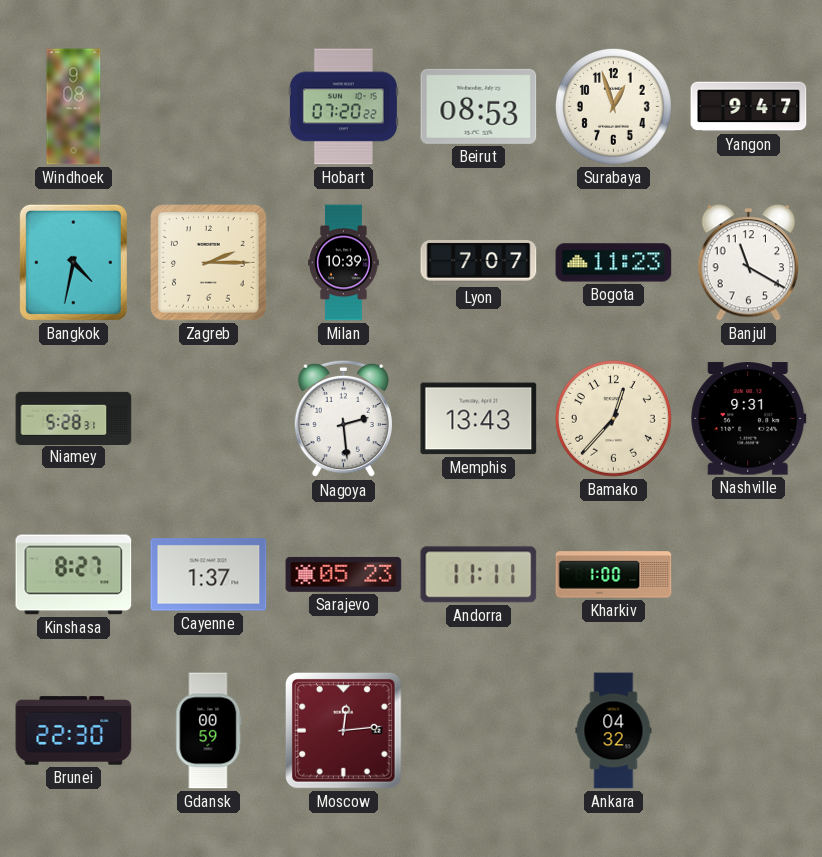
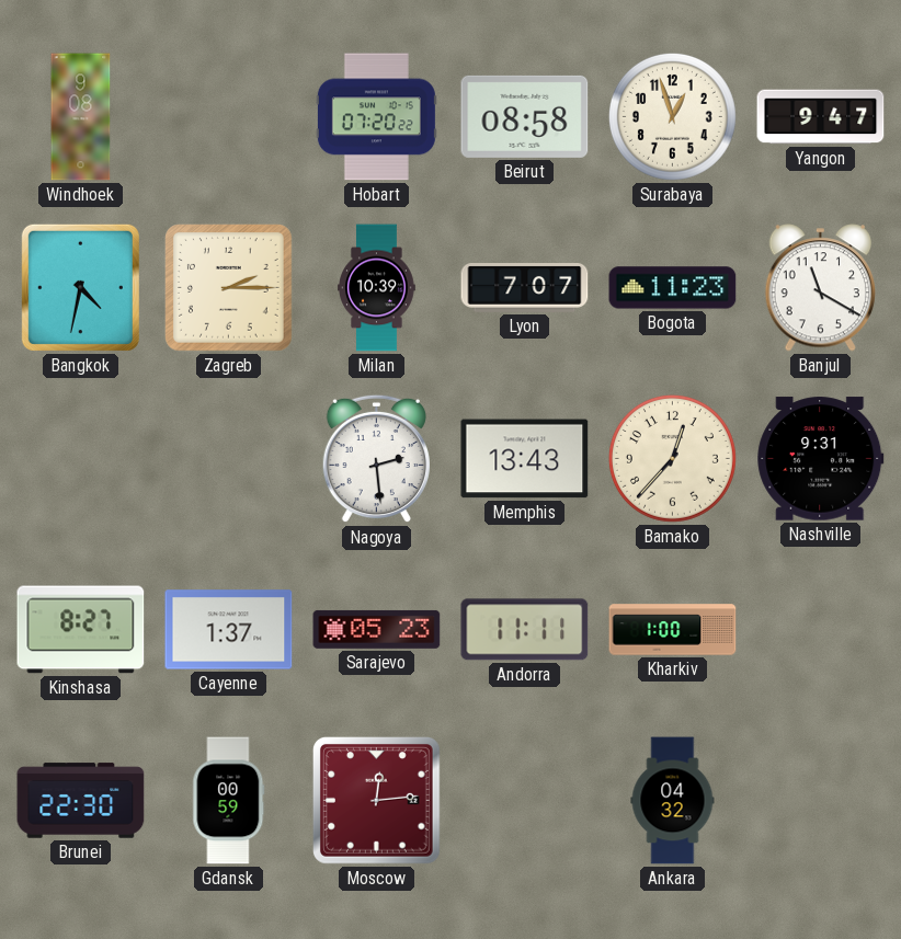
Beirut: 08:53 -> 08:58
Niamey: 5:28 -> none
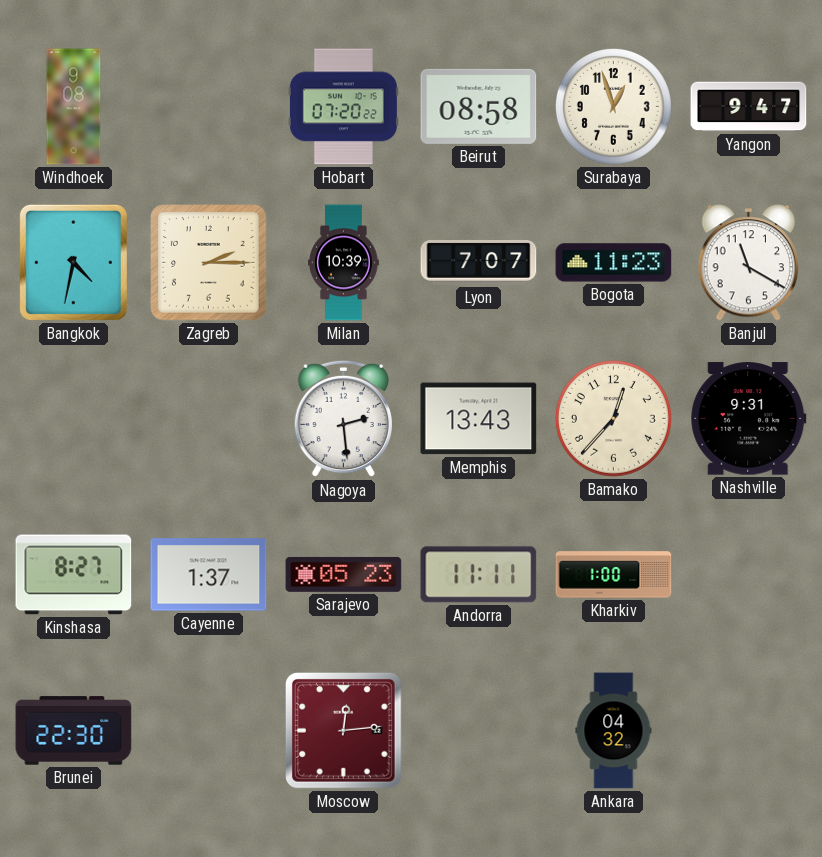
Gdansk: 00:59 -> none
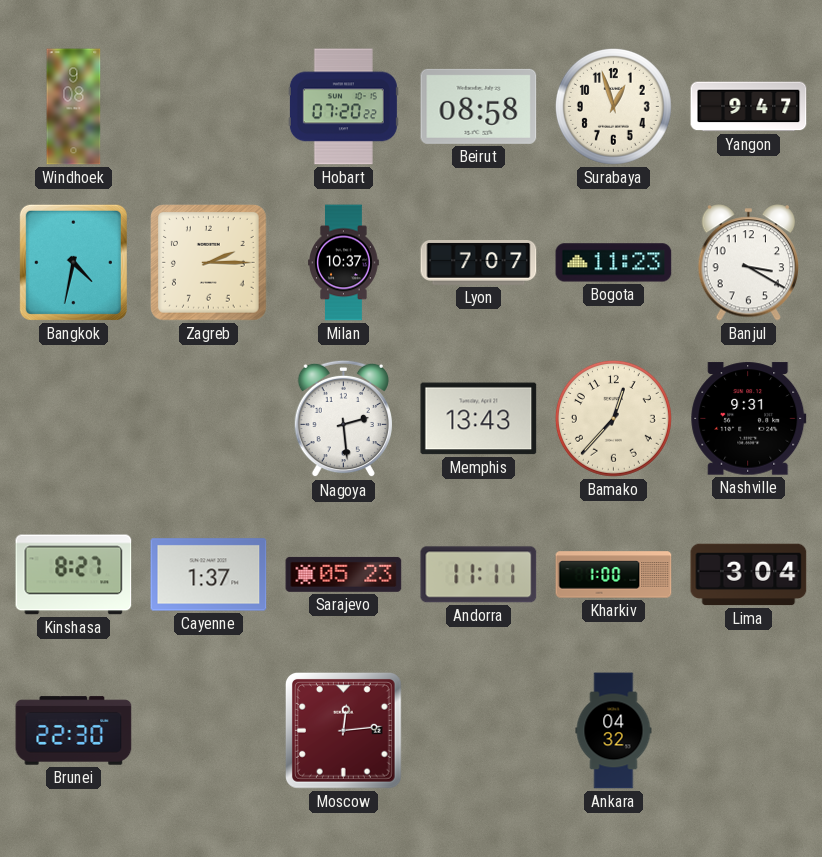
Milan: 10:39 -> 10:37
Banjul: 11:20 -> 3:20
Lima: none -> 3:04
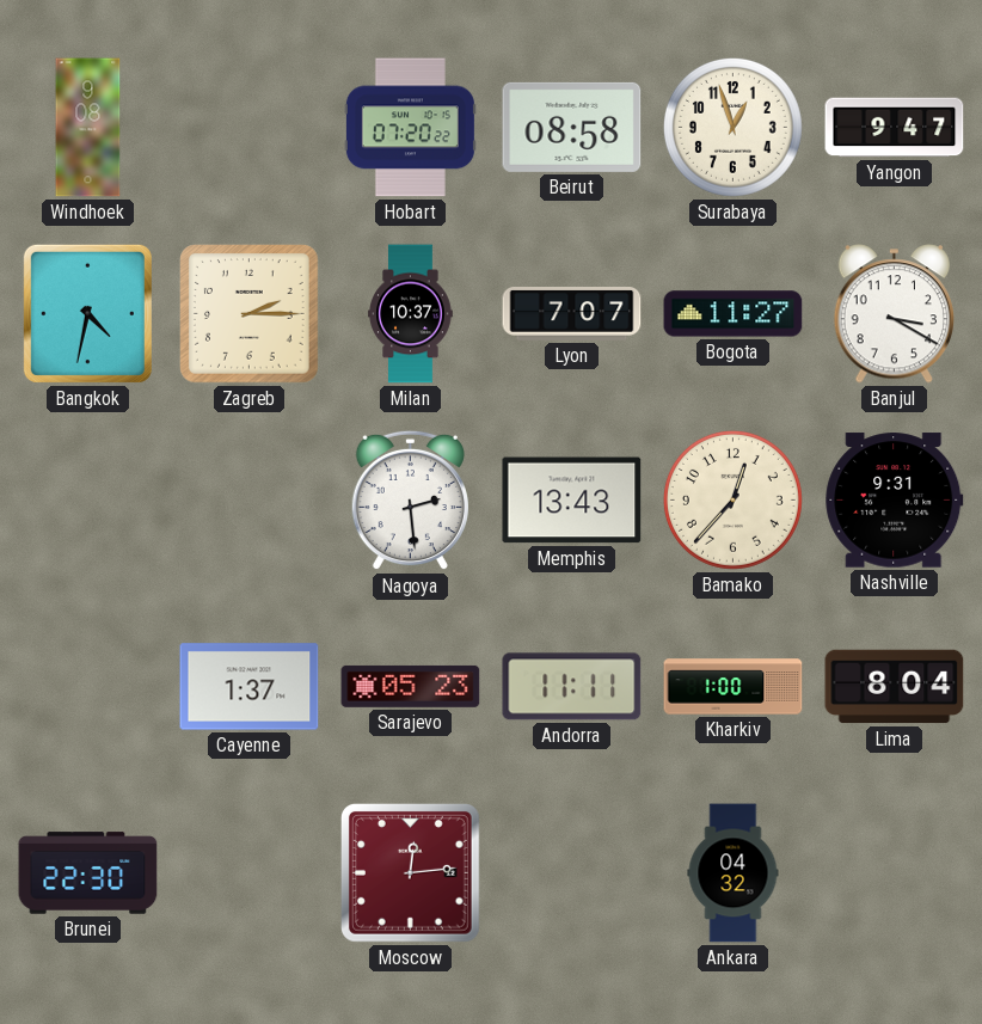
Bogota: 11:23 -> 11:27
Kinshasa: 8:27 -> none
Lima: 3:04 -> 8:04
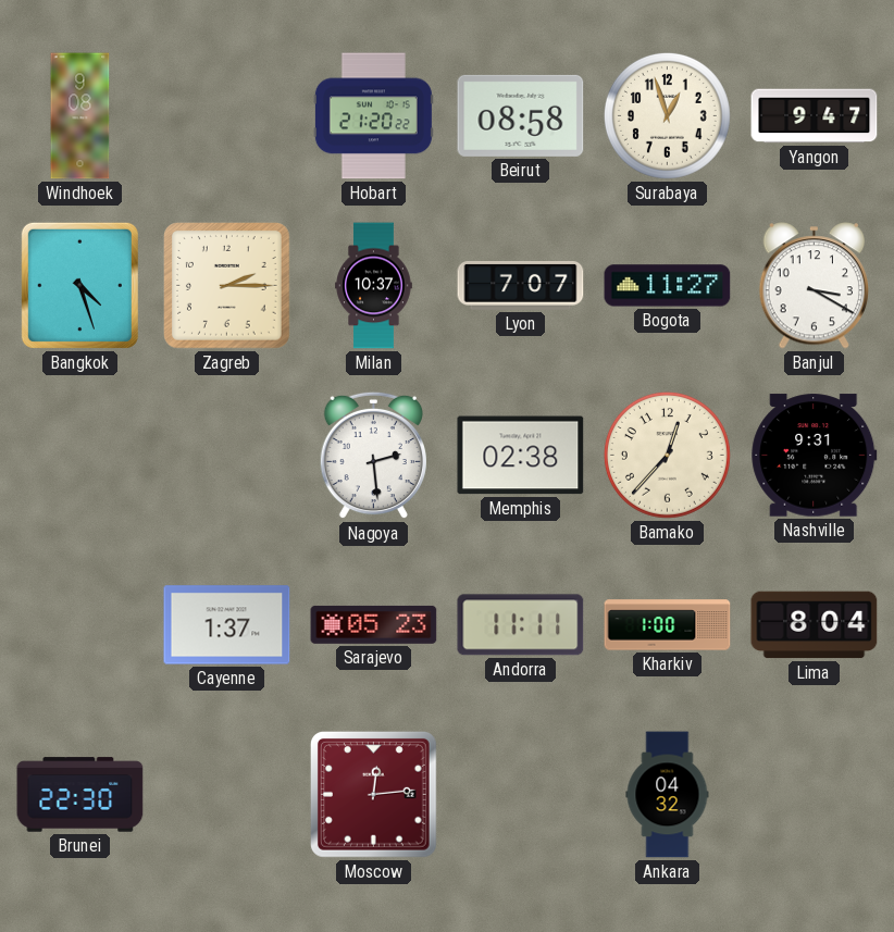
Hobart: 07:20 -> 21:20
Bangkok: 4:32 -> 4:27
Memphis: 13:43 -> 02:38
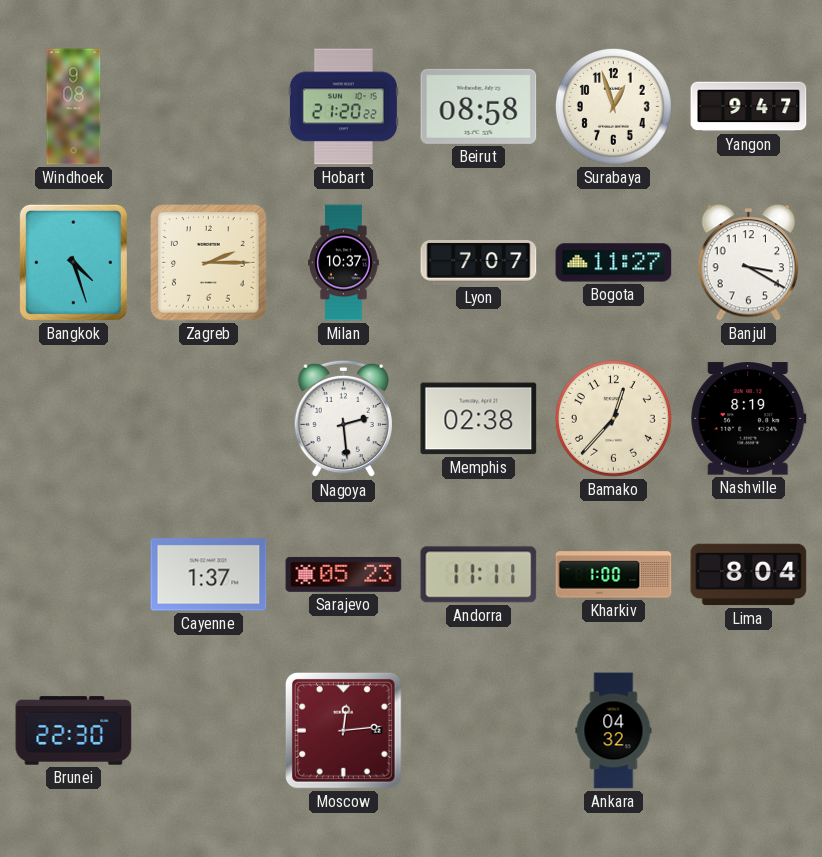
Nashville: 9:31 -> 8:19
